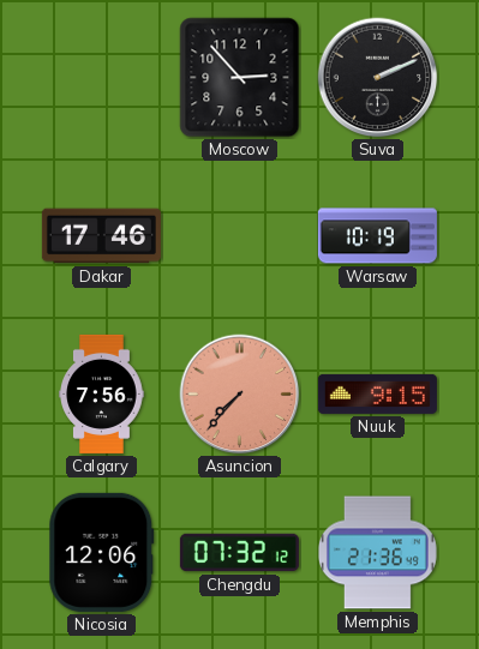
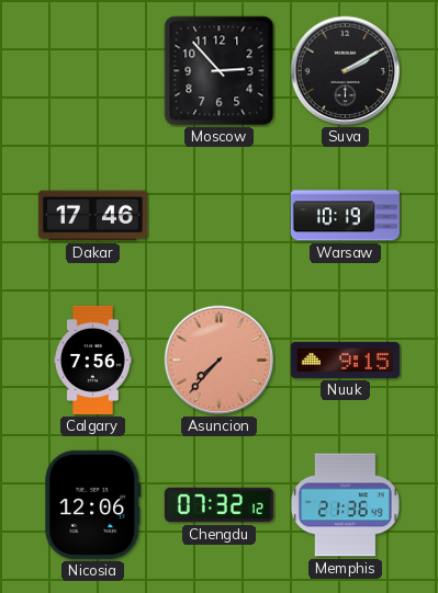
Suva: 2:11 -> 2:10
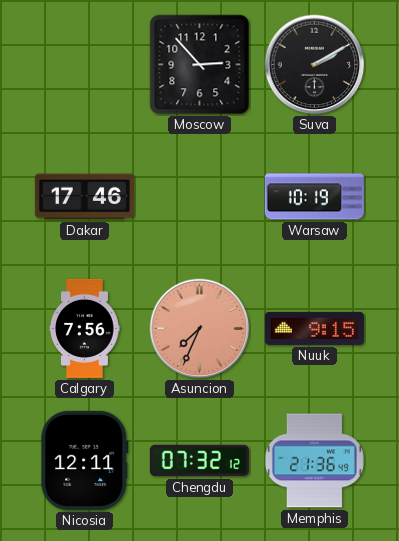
Asuncion: 7:37 -> 7:34
Nicosia: 12:06 -> 12:11
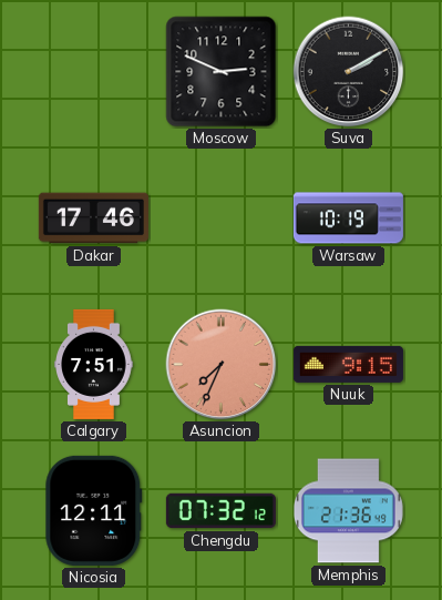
Moscow: 2:53 -> 2:49
Calgary: 7:56 -> 7:51
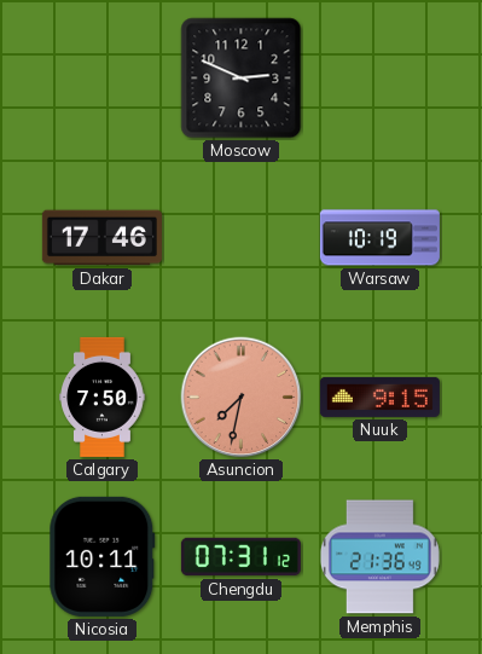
Suva: 2:10 -> none
Calgary: 7:51 -> 7:50
Asuncion: 7:34 -> 7:32
Nicosia: 12:11 -> 10:11
Chengdu: 07:32 -> 07:31
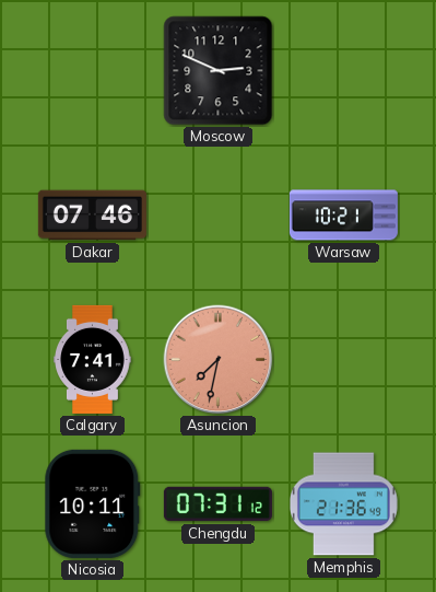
Dakar: 17:46 -> 07:46
Warsaw: 10:19 -> 10:21
Calgary: 7:50 -> 7:41
Nuuk: 9:15 -> none
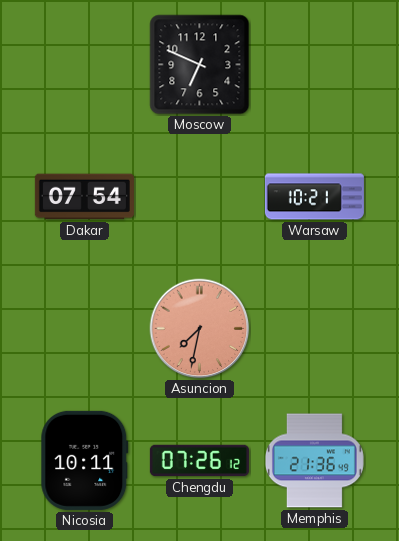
Moscow: 2:49 -> 6:49
Dakar: 07:46 -> 07:54
Calgary: 7:41 -> none
Chengdu: 07:31 -> 07:26
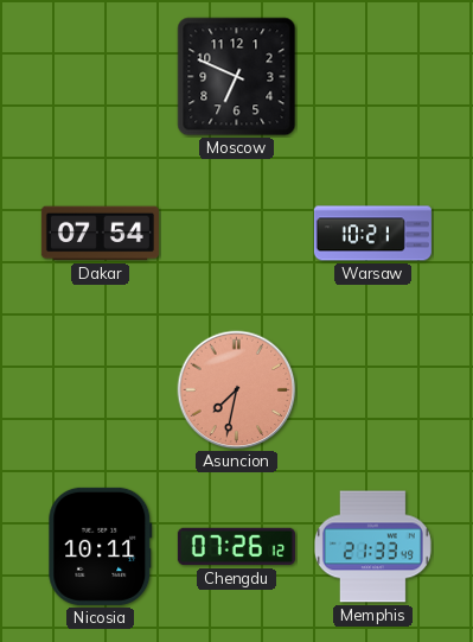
Memphis: 21:36 -> 21:33
